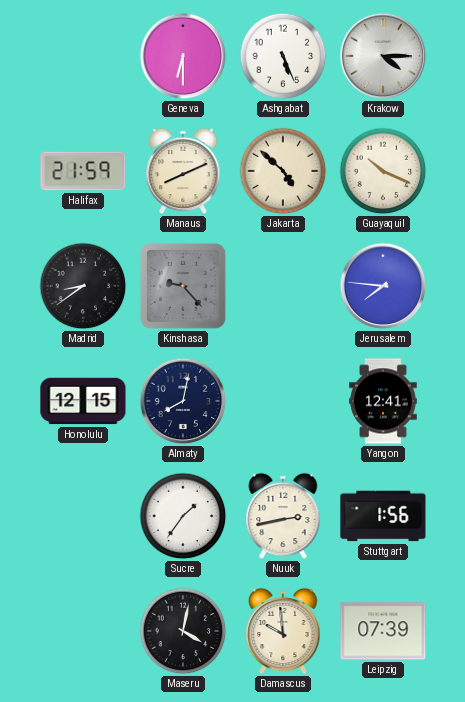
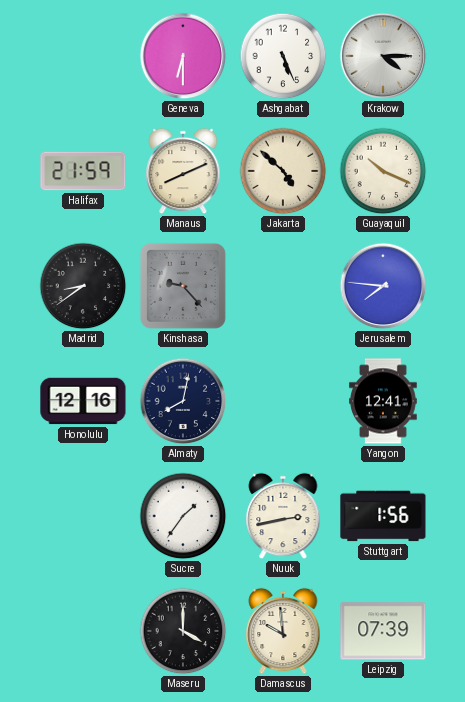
Honolulu: 12:15 -> 12:16
Maseru: 4:02 -> 4:00
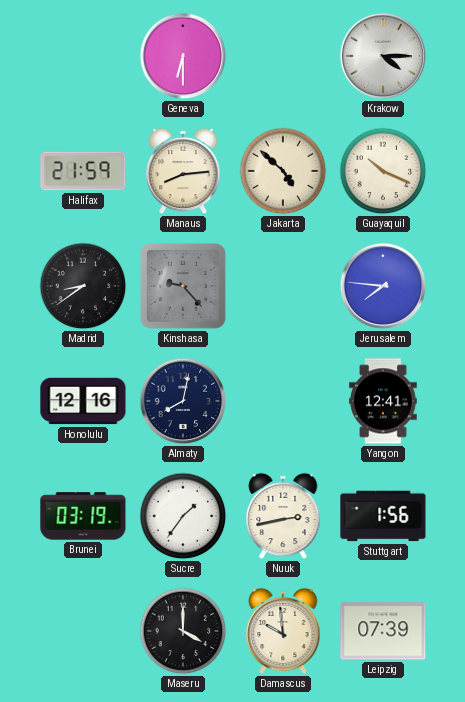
Ashgabat: 5:26 -> none
Manaus: 8:11 -> 8:14
Brunei: none -> 03:19
